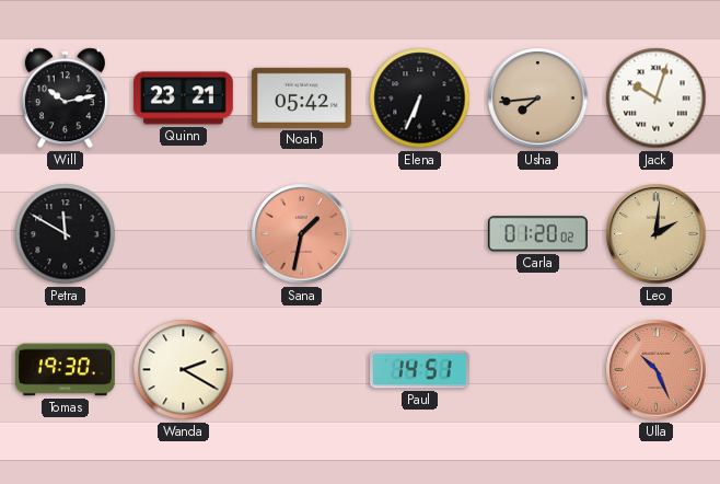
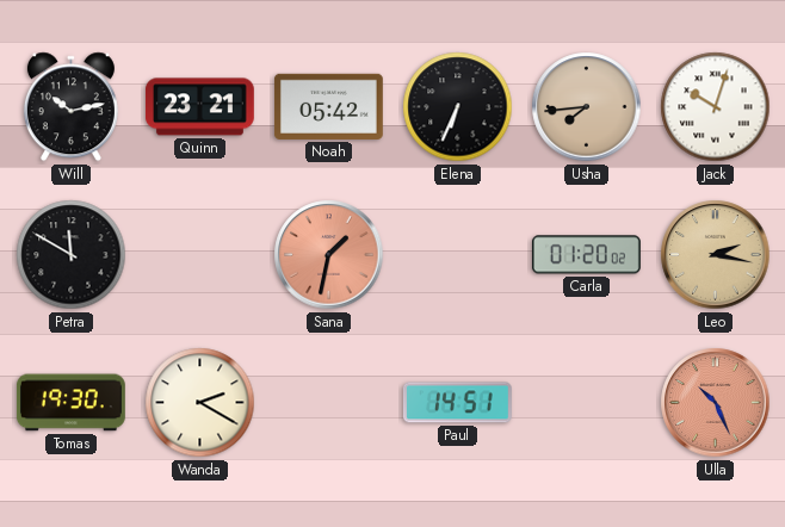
Leo: 2:01 -> 2:17
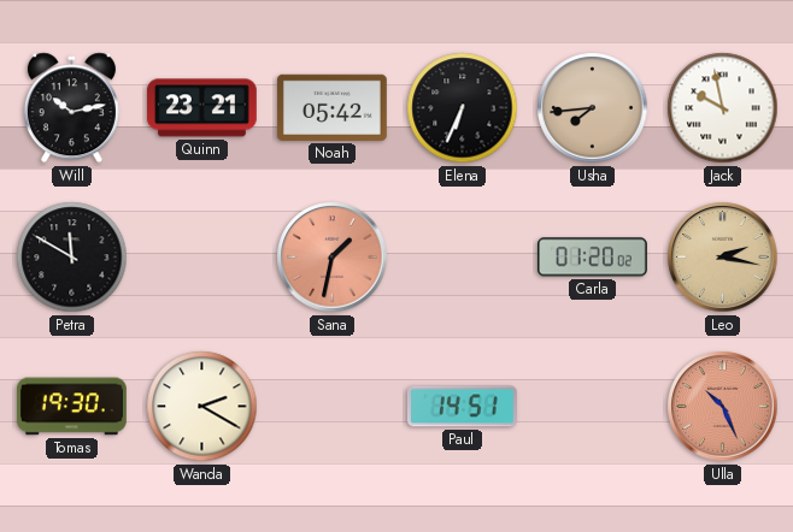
Jack: 10:03 -> 9:58
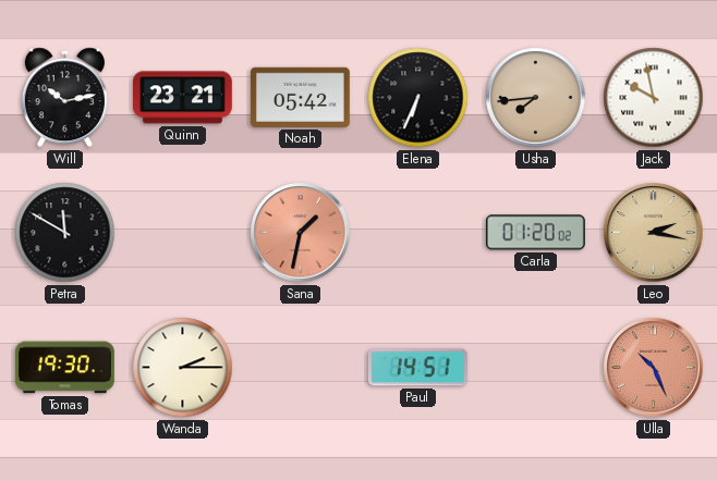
Wanda: 2:20 -> 2:15
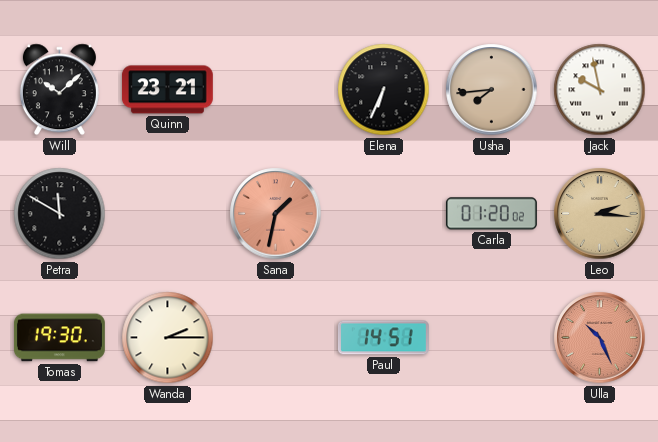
Will: 10:13 -> 10:08
Noah: 05:42 -> none
Leo: 2:17 -> 2:16
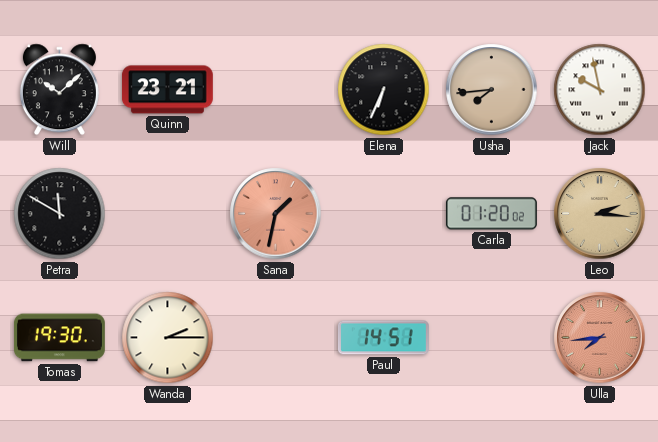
Ulla: 10:26 -> 7:44
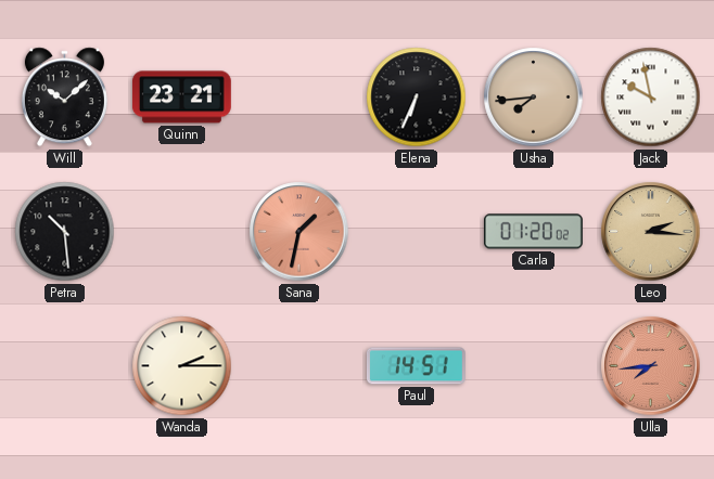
Petra: 11:50 -> 10:29
Tomas: 19:30 -> none
